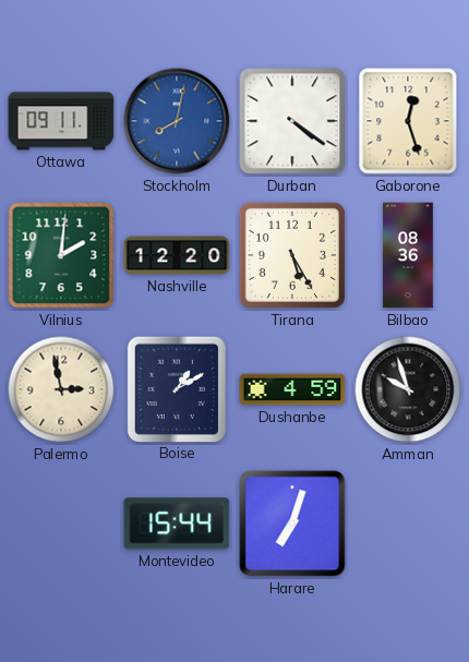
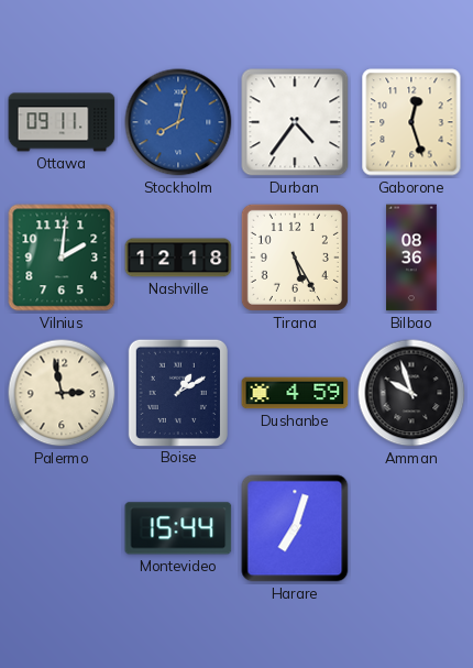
Durban: 4:21 -> 4:36
Nashville: 12:20 -> 12:18
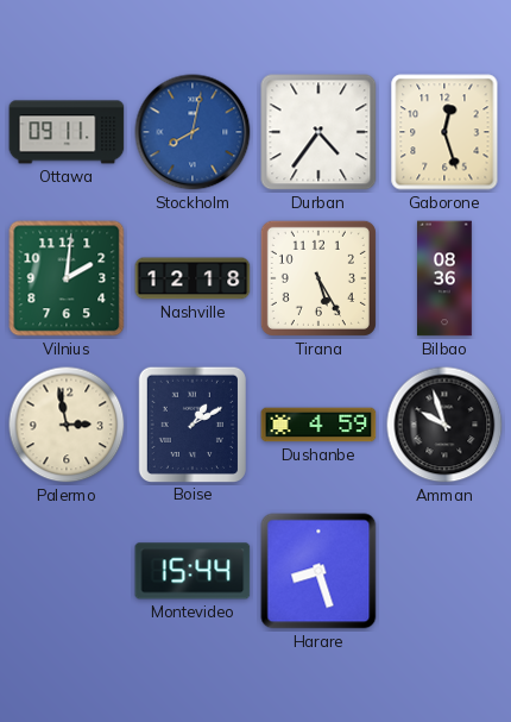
Harare: 7:03 -> 8:27
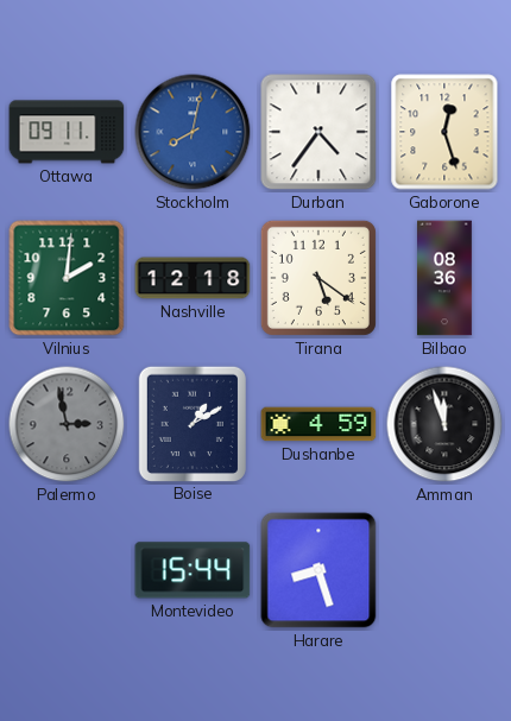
Tirana: 5:25 -> 5:21
Palermo dial: cream -> grey
Amman: 9:57 -> 11:57
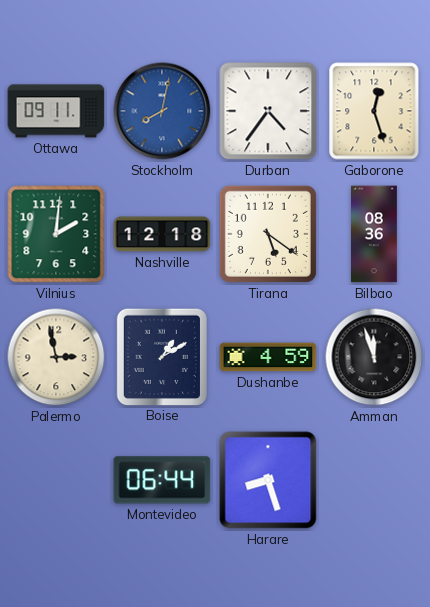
Palermo dial: grey -> cream
Montevideo: 15:44 -> 06:44
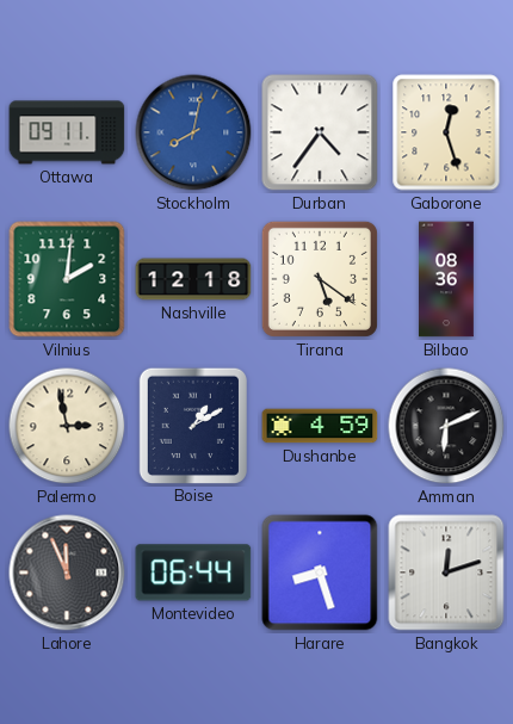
Amman: 11:57 -> 6:11
Lahore: none -> 11:56
Bangkok: none -> 12:12
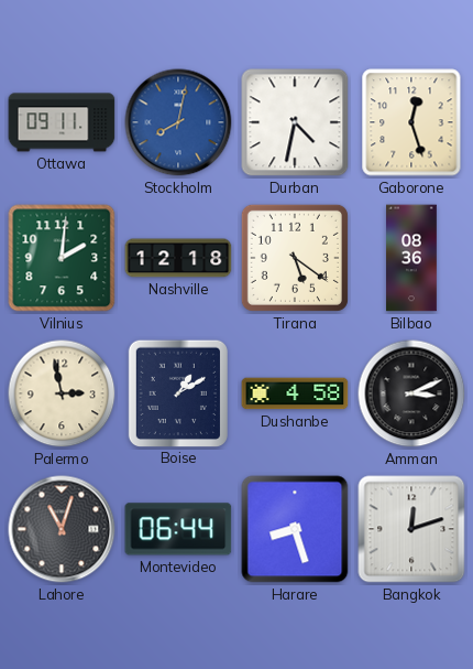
Durban: 4:36 -> 4:32
Dushanbe: 4:59 -> 4:58
Amman: 6:11 -> 3:11
Lahore: 11:56 -> 11:03
